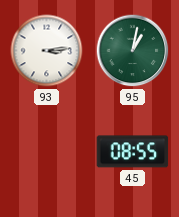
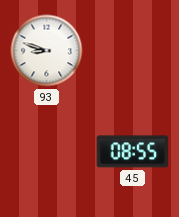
93: 3:14 -> 8:48
95: 1:02 -> none
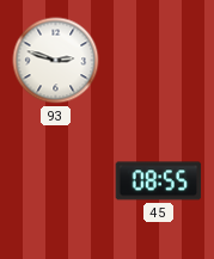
93: 8:48 -> 2:48
